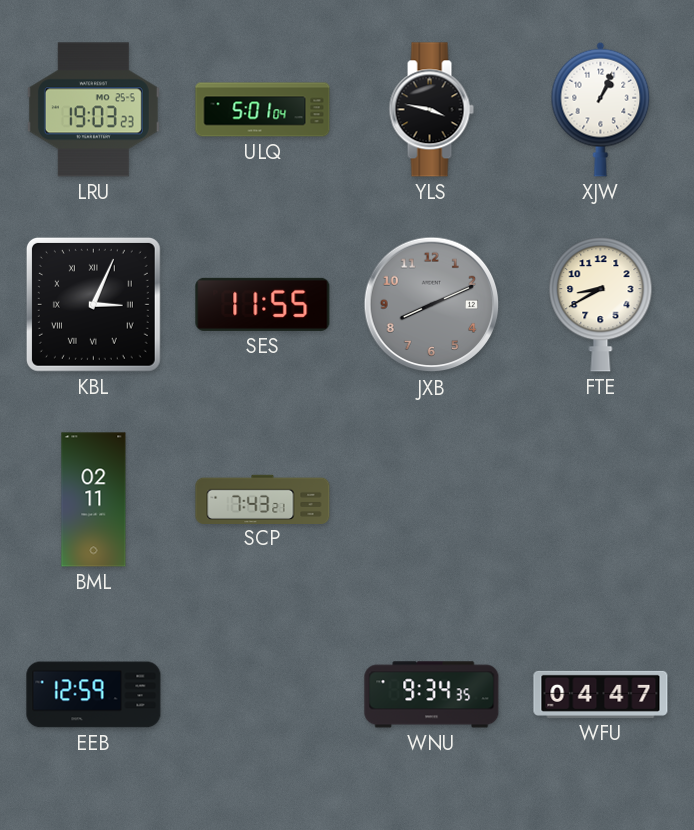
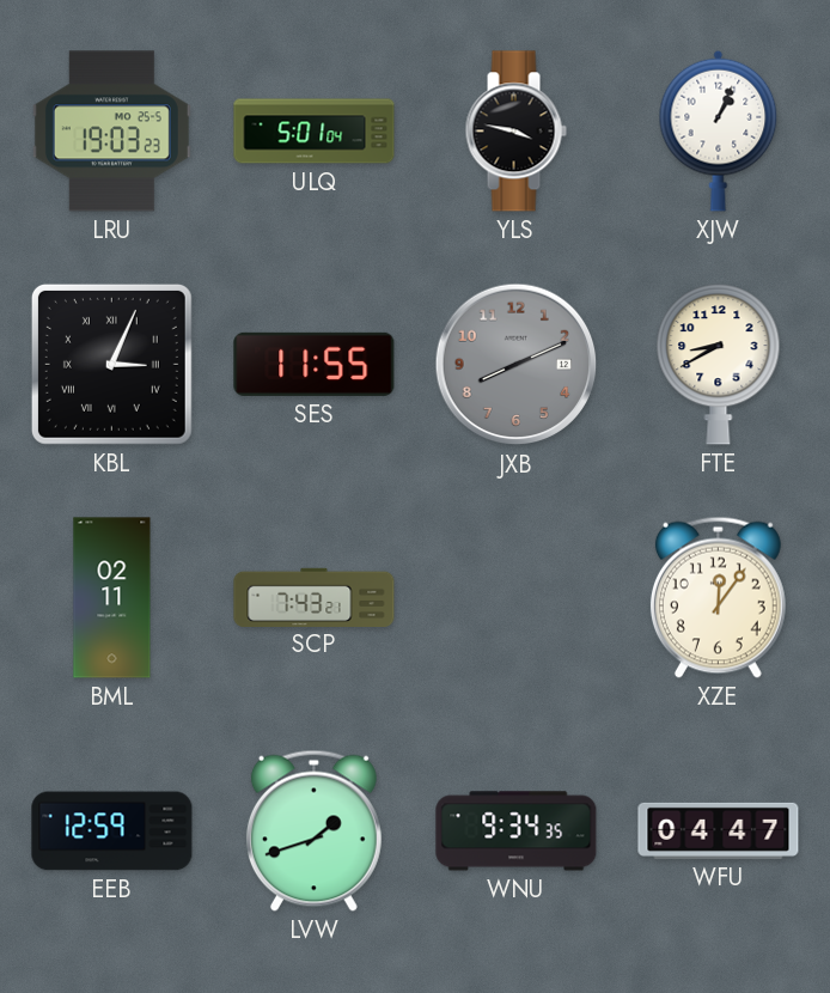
XZE: none -> 12:06
LVW: none -> 1:42
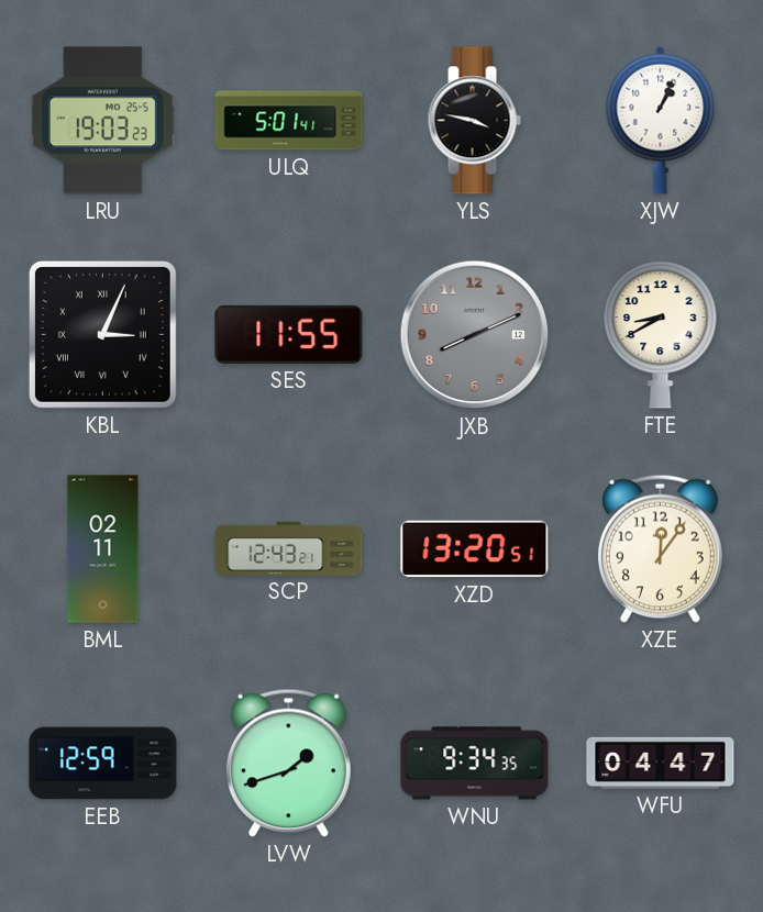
ULQ: 5:01:04 -> 5:01:41
SCP: 7:43 -> 12:43
XZD: none -> 13:20
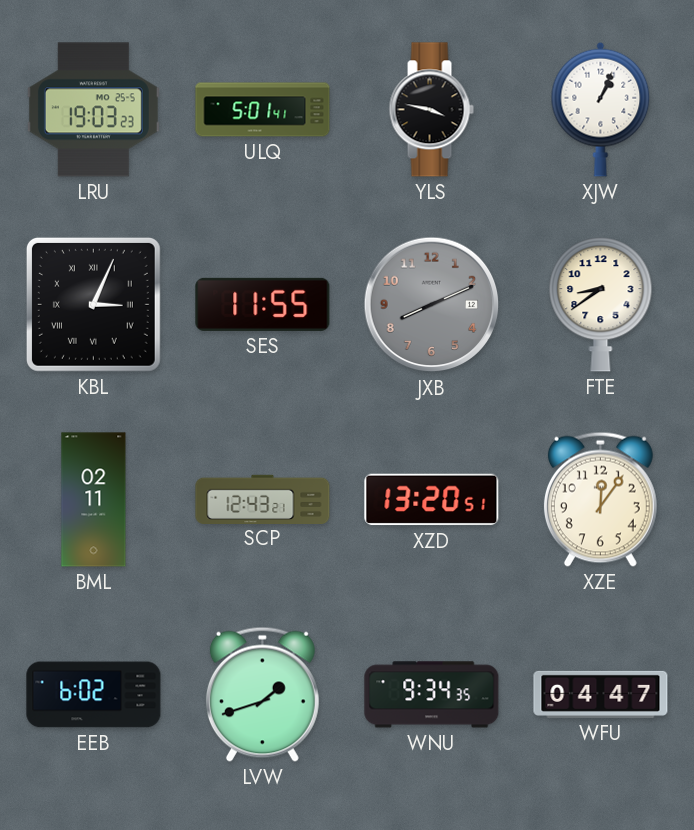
FTE: 8:40 -> 8:39
EEB: 12:59 -> 6:02
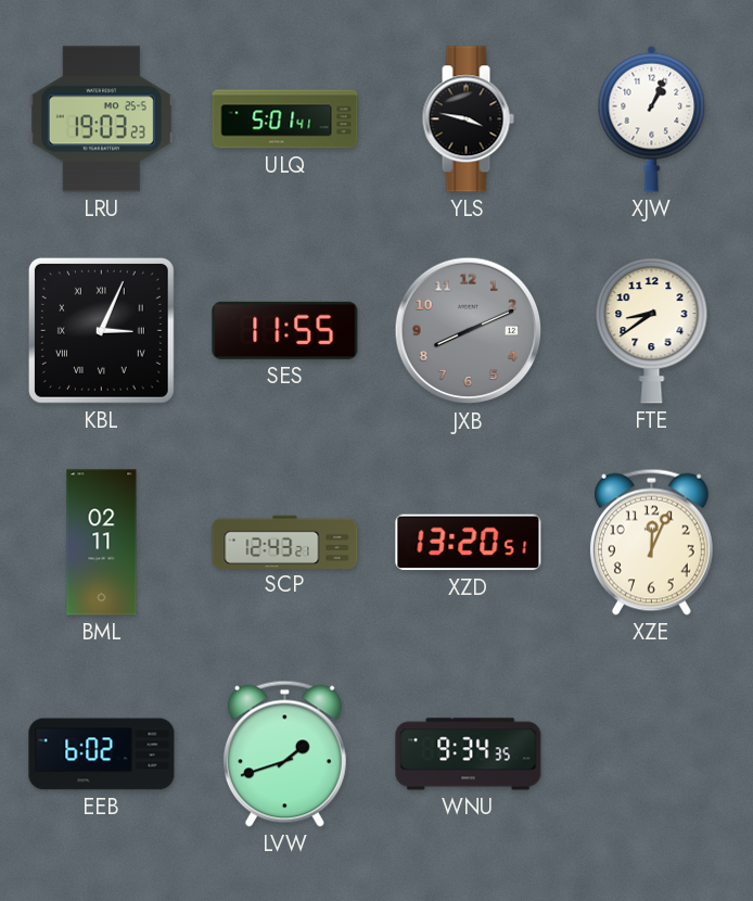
XZE: 12:06 -> 12:04
WFU: 04:47 -> none
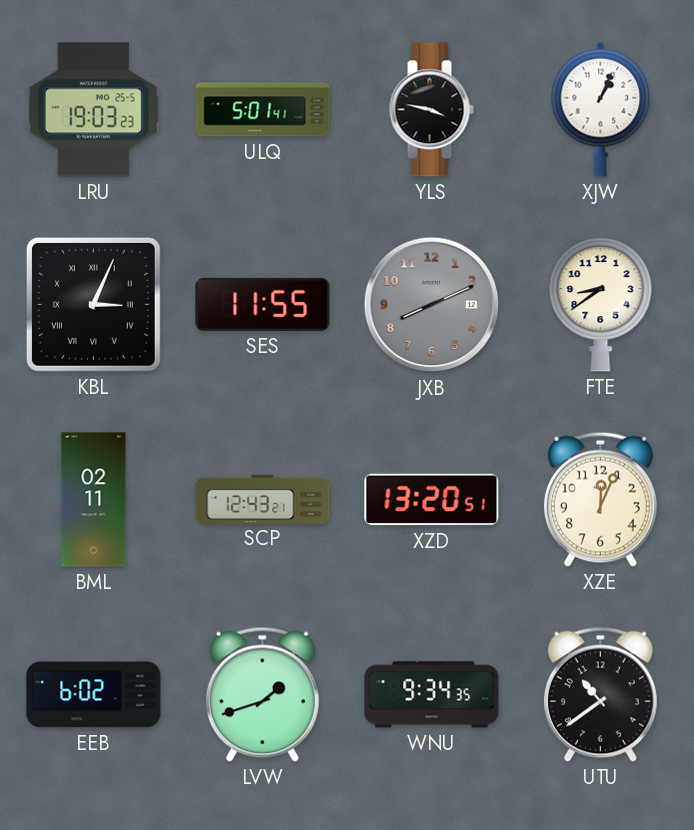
UTU: none -> 10:39
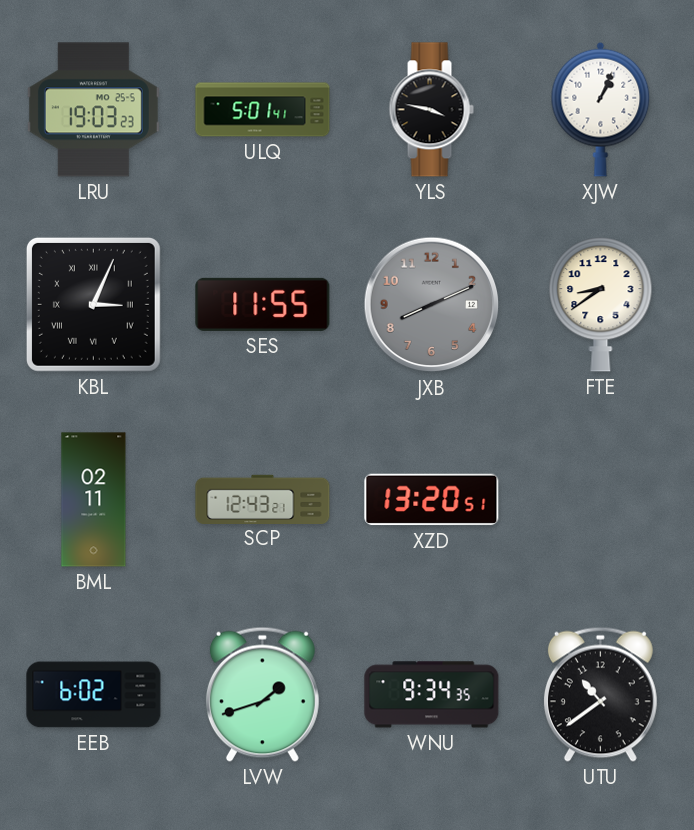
XZE: 12:04 -> none
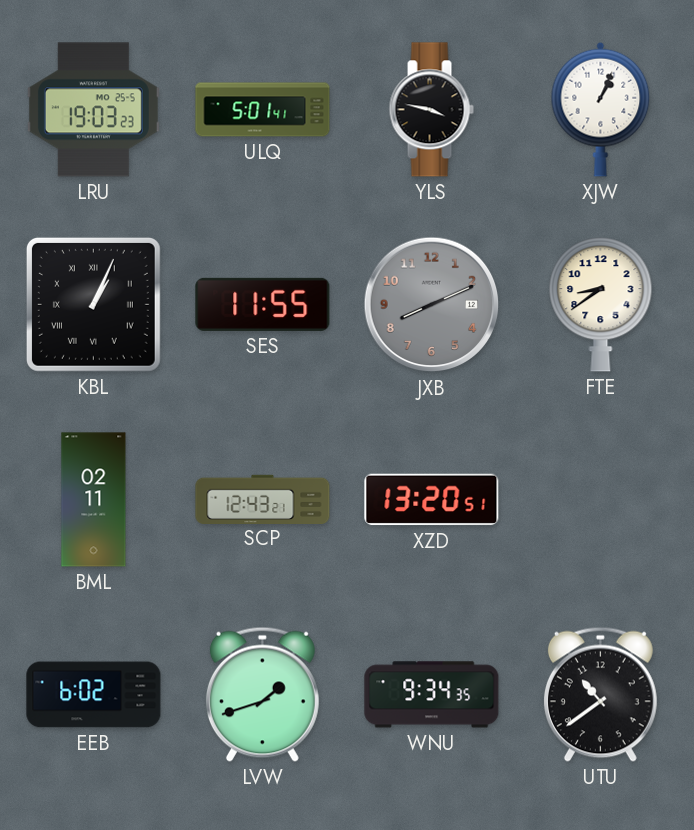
KBL: 3:04 -> 1:04
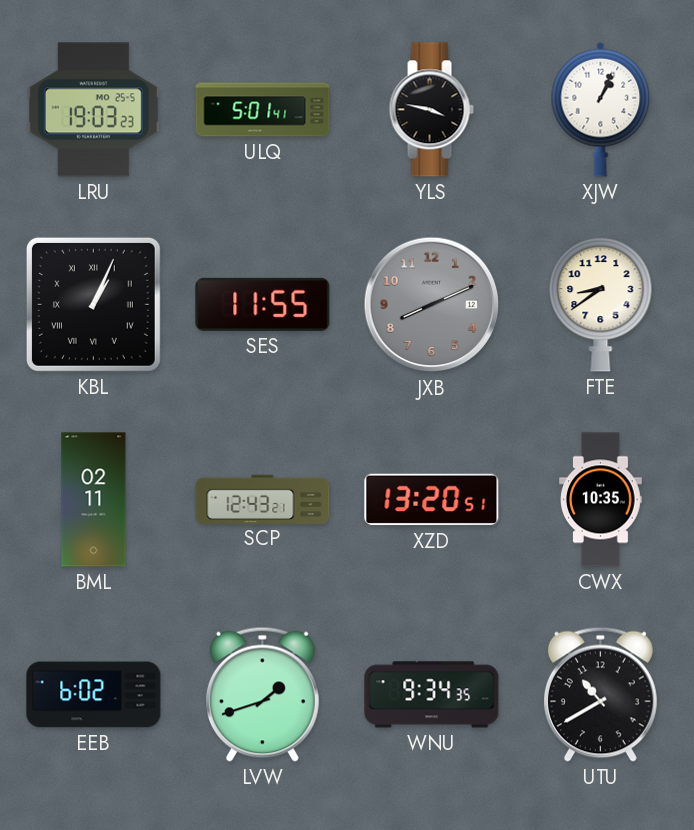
CWX: none -> 10:35
UTU: 10:39 -> 10:40
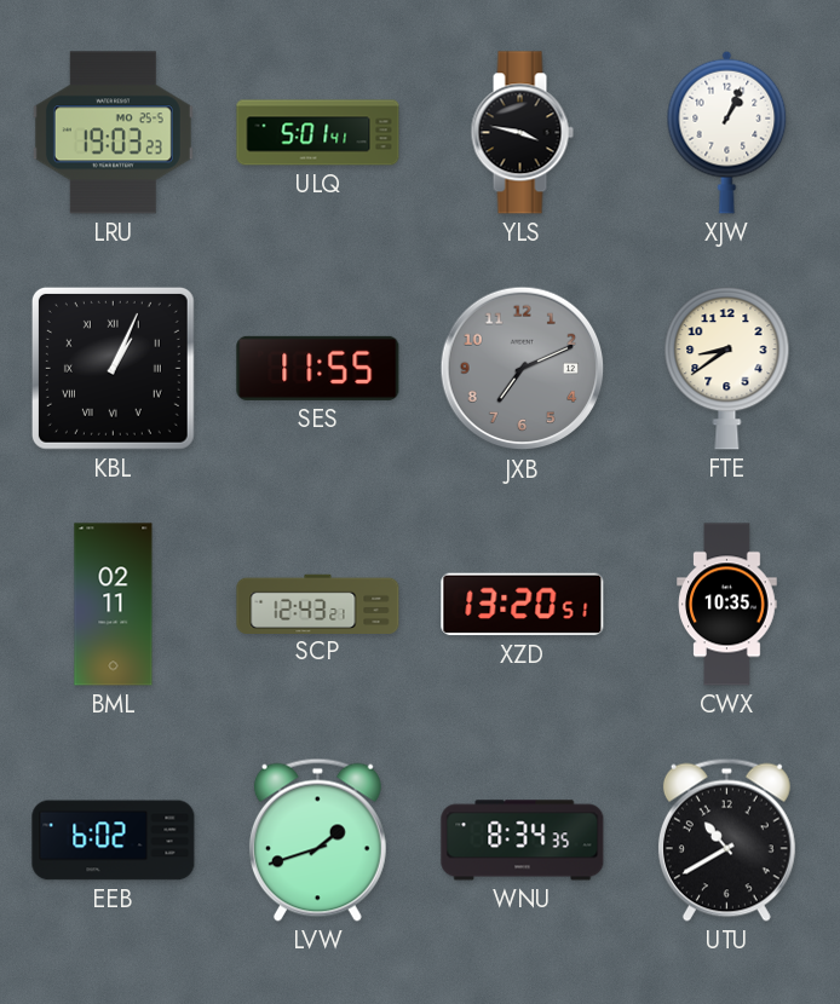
JXB: 8:11 -> 7:11
WNU: 9:34 -> 8:34
